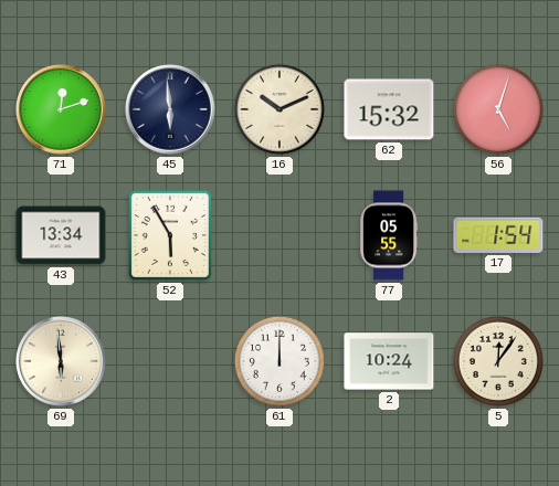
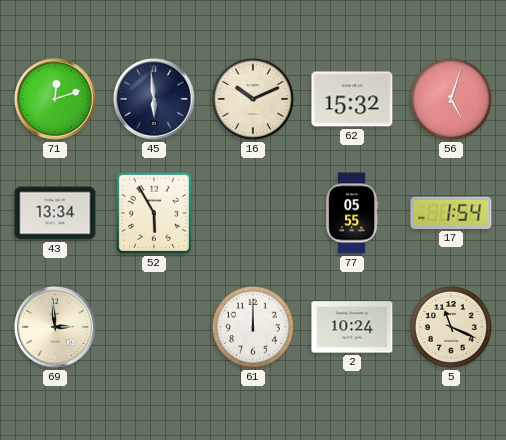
69: 5:59 -> 2:59
5: 12:06 -> 11:19
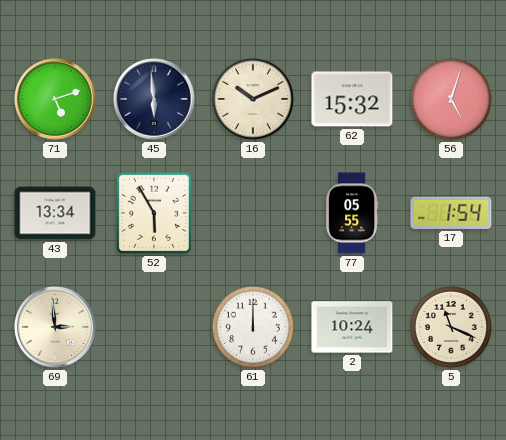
71: 12:12 -> 5:12
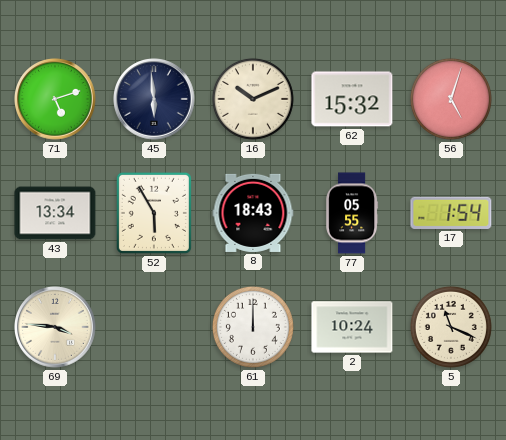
8: none -> 18:43
69: 2:59 -> 3:46
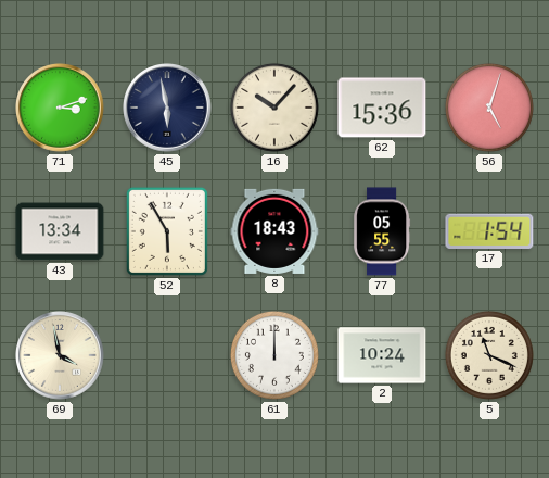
71: 5:12 -> 3:12
45: 5:59 -> 5:58
16: 10:11 -> 10:07
62: 15:32 -> 15:36
69: 3:46 -> 3:58
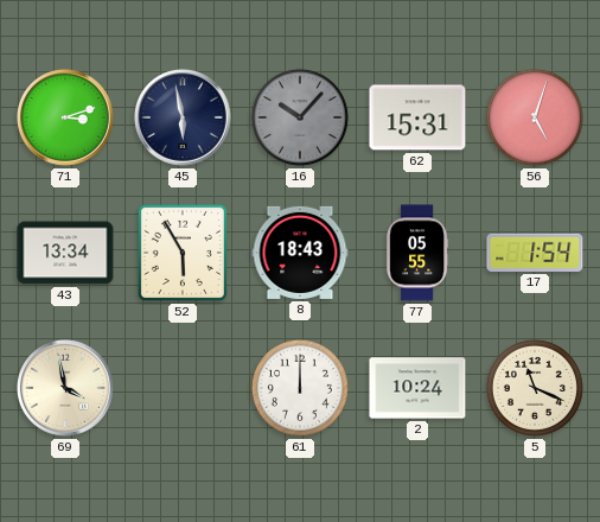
16 dial: cream -> grey
62: 15:36 -> 15:31
